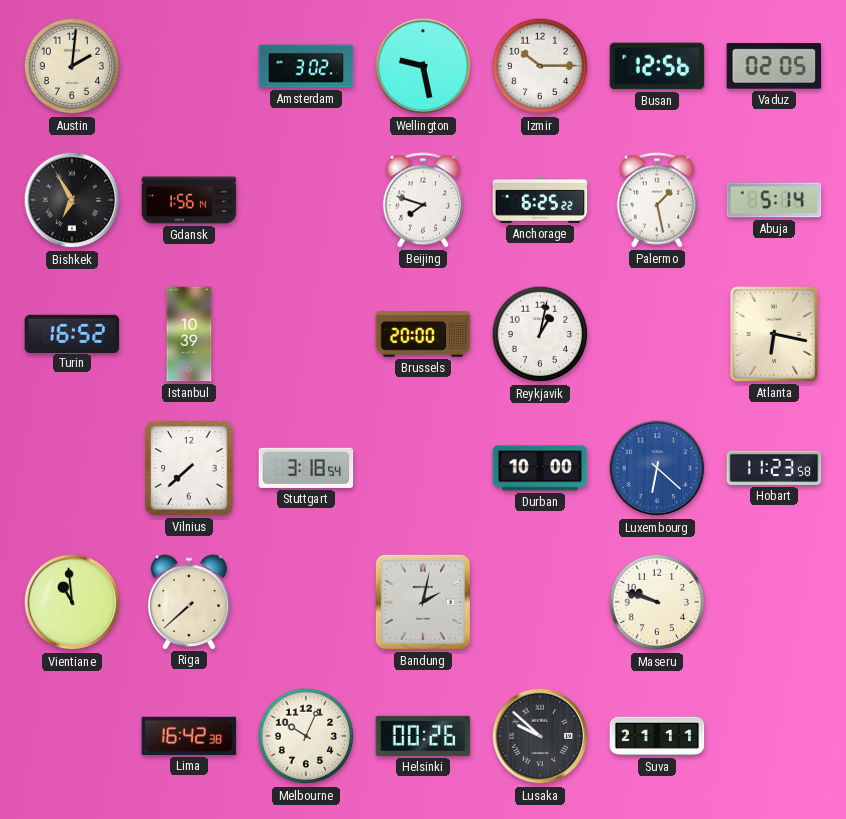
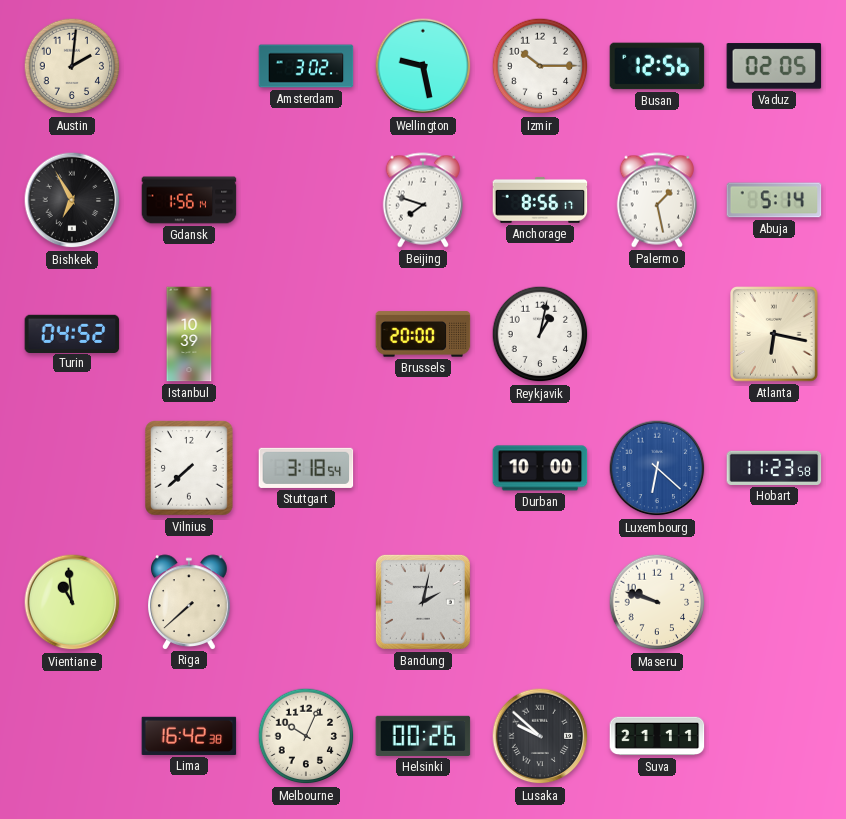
Anchorage: 6:25 -> 8:56
Turin: 16:52 -> 04:52
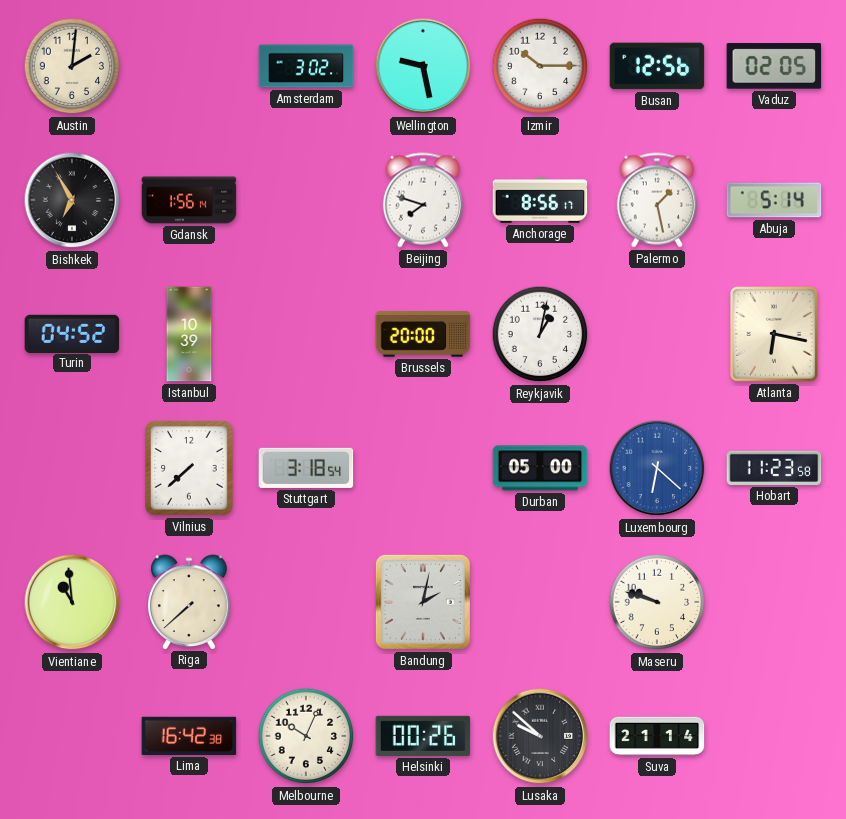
Durban: 10:00 -> 05:00
Suva: 21:11 -> 21:14
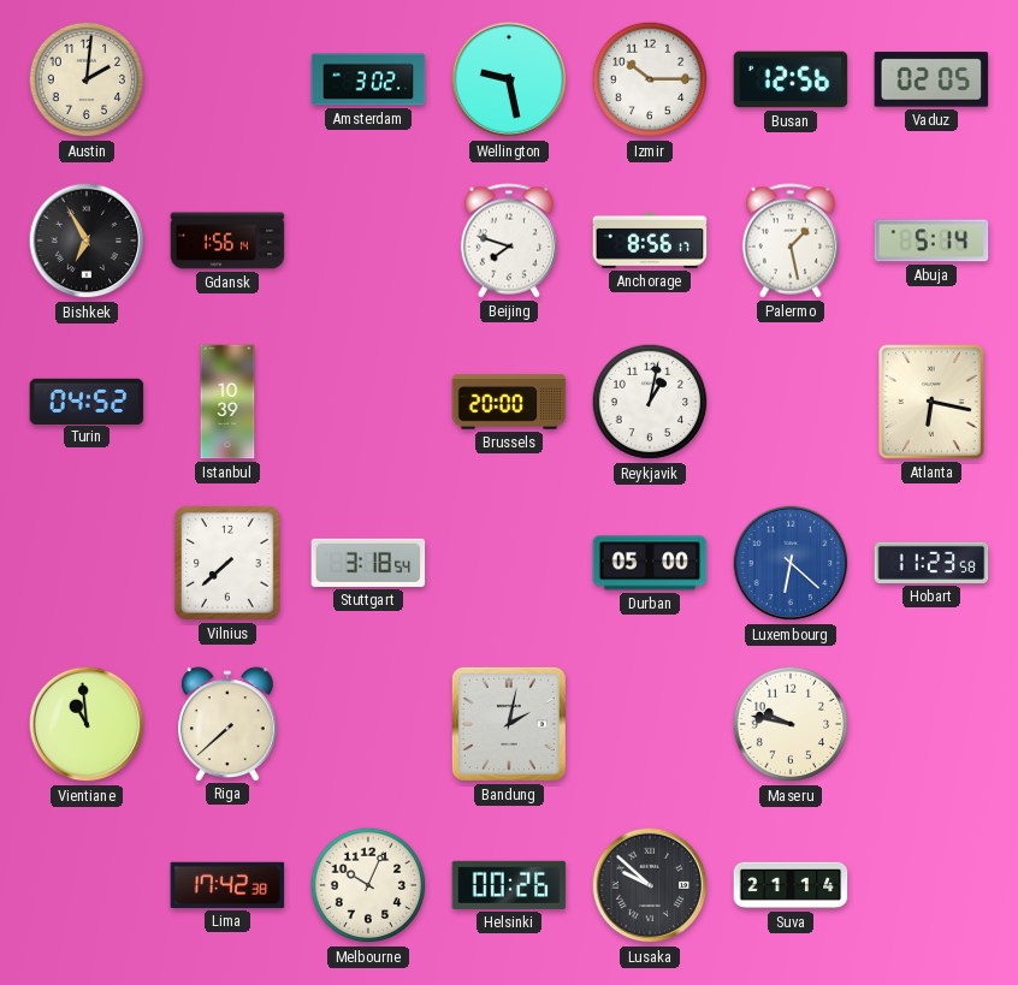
Maseru: 9:48 -> 9:47
Lima: 16:42 -> 17:42
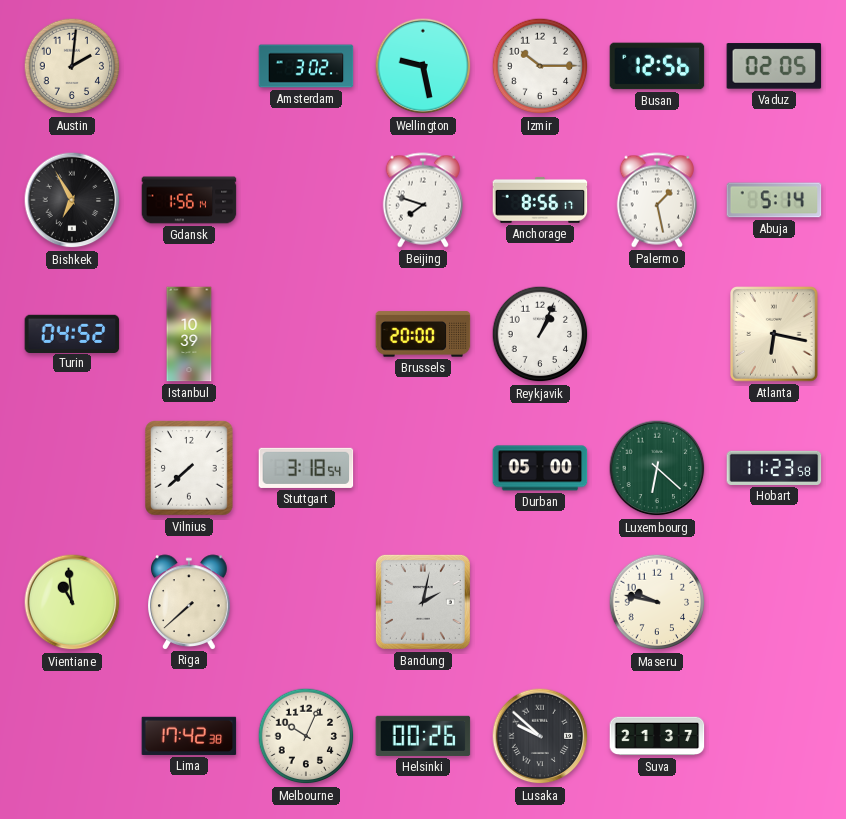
Reykjavik: 1:02 -> 1:04
Luxembourg dial: blue -> green
Suva: 21:14 -> 21:37
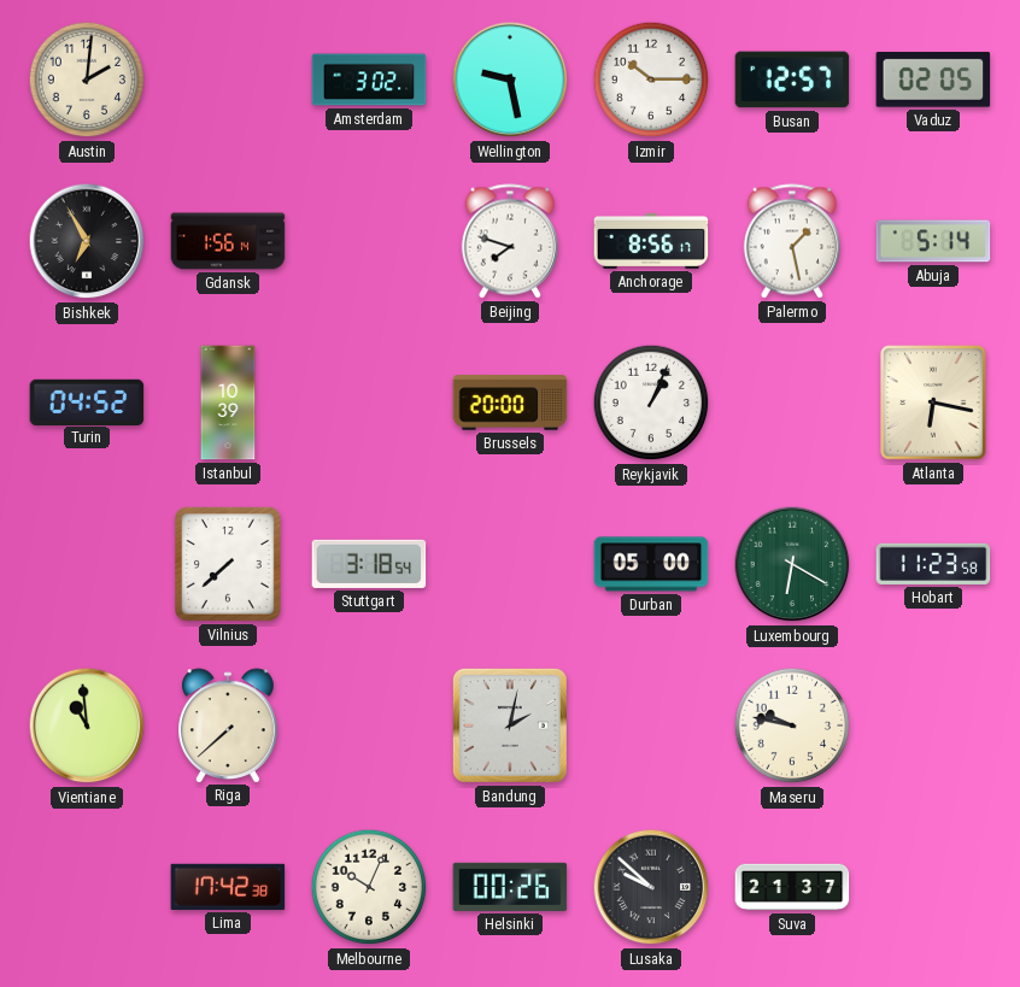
Busan: 12:56 -> 12:57
Luxembourg: 6:22 -> 6:20
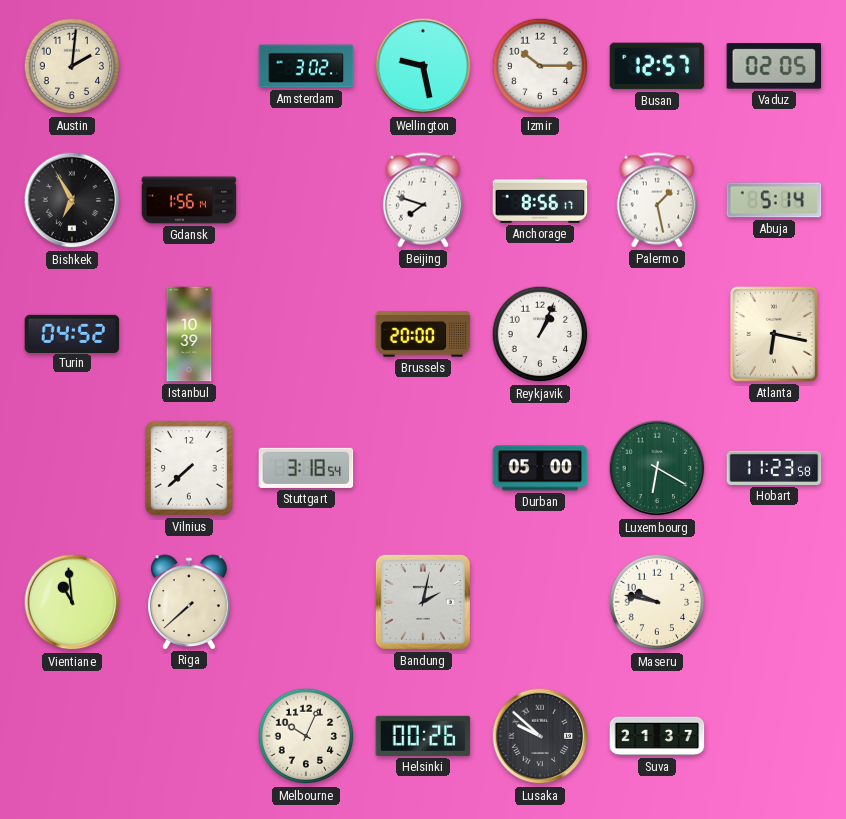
Lima: 17:42 -> none
